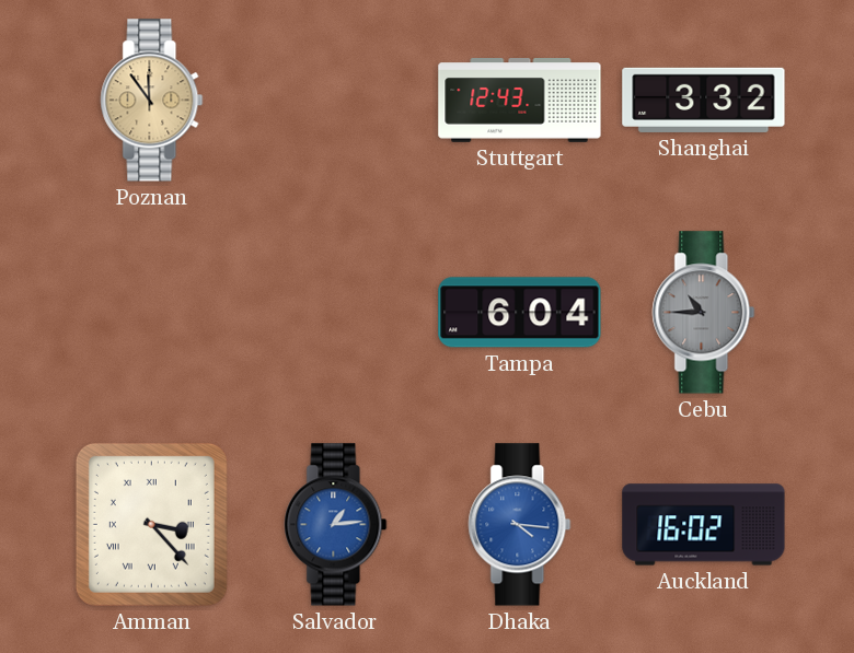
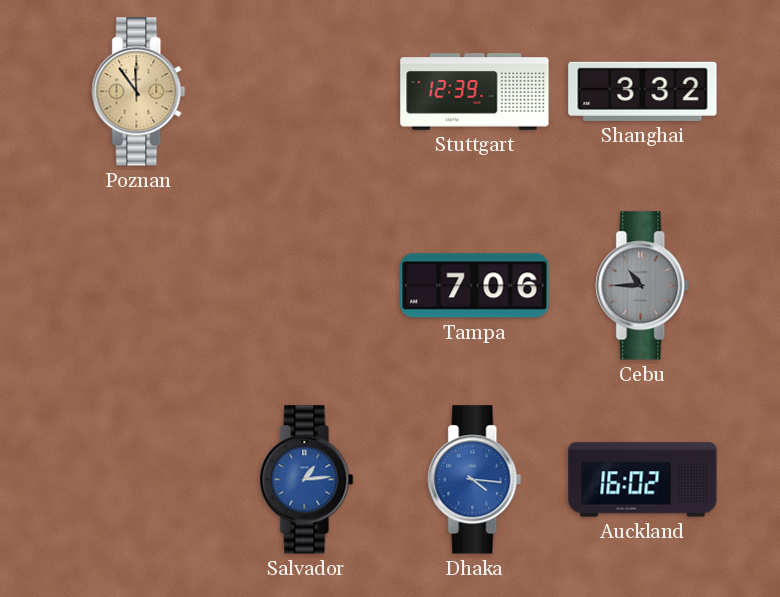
Stuttgart: 12:43 -> 12:39
Tampa: 6:04 -> 7:06
Amman: 3:23 -> none
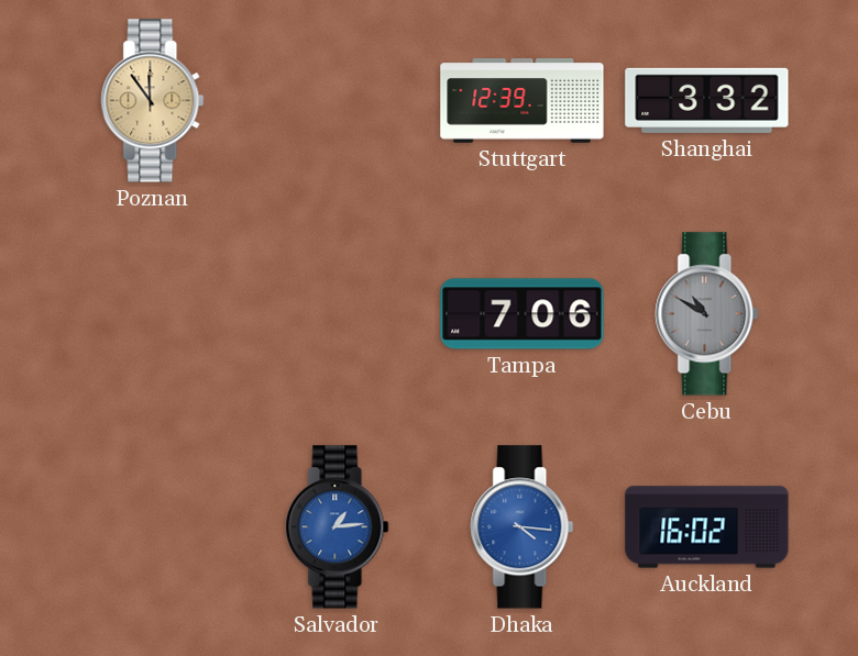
Cebu: 10:45 -> 10:50
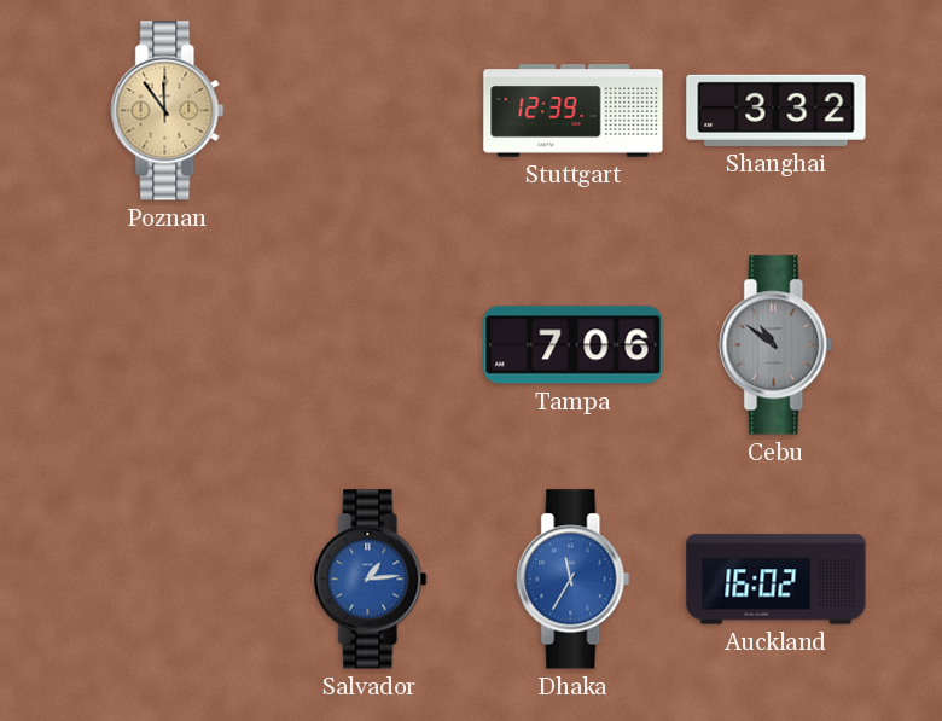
Cebu: 10:50 -> 10:51
Dhaka: 4:16 -> 11:35
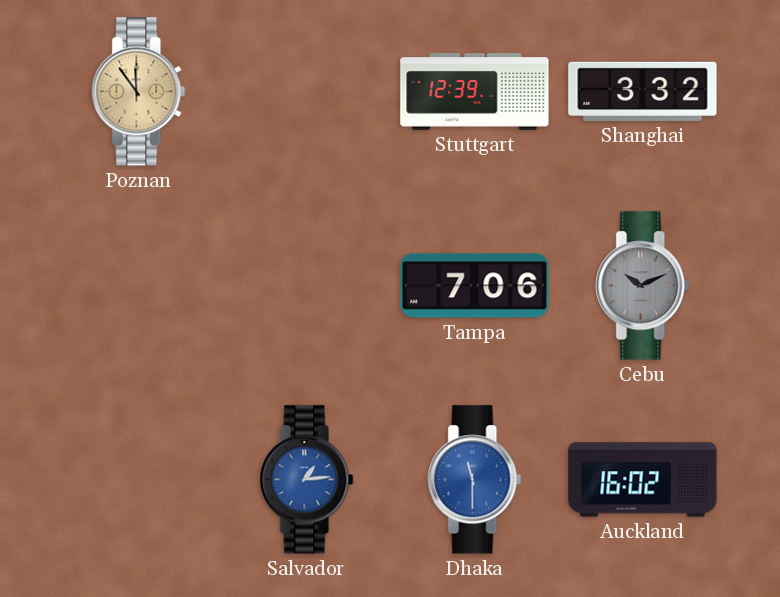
Cebu: 10:51 -> 10:11
Dhaka: 11:35 -> 11:30
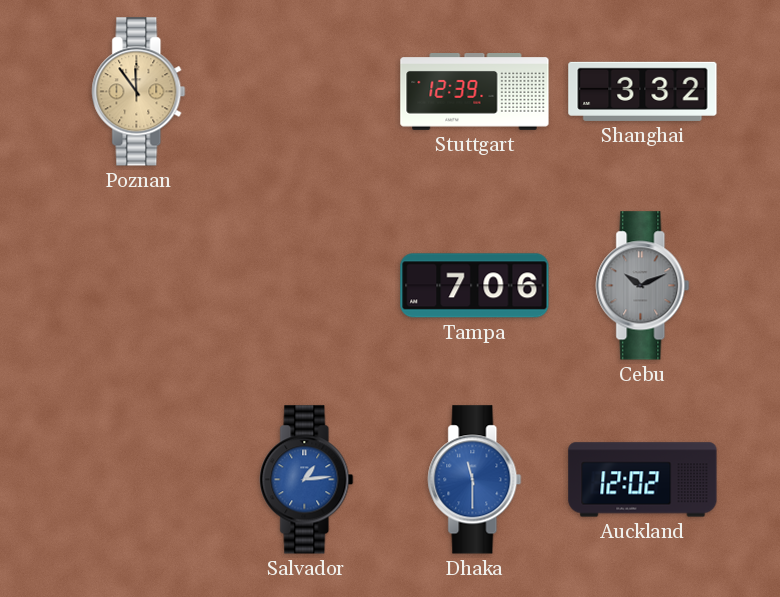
Auckland: 16:02 -> 12:02
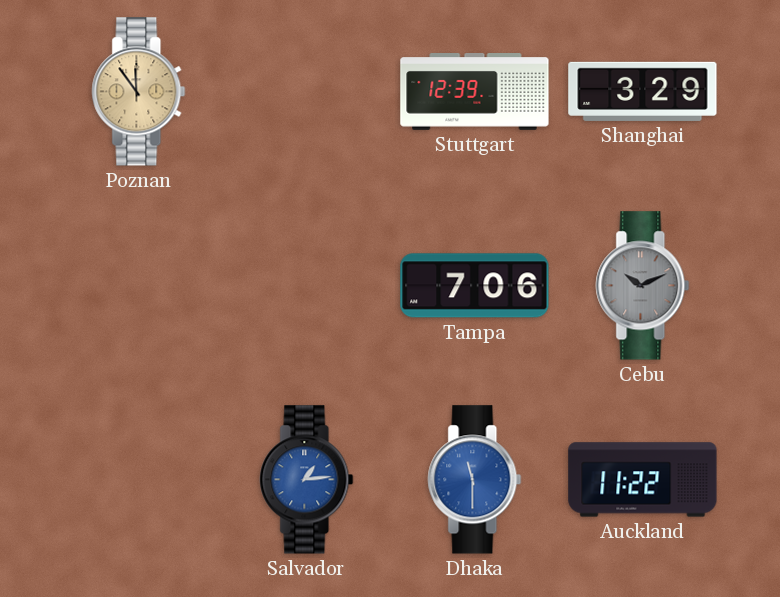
Shanghai: 3:32 -> 3:29
Auckland: 12:02 -> 11:22
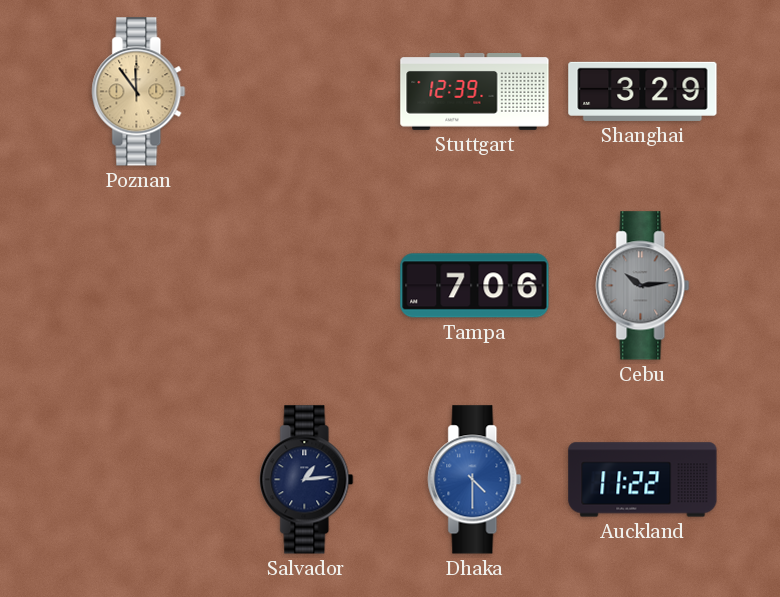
Cebu: 10:11 -> 10:14
Salvador dial: blue -> navy
Dhaka: 11:30 -> 4:30
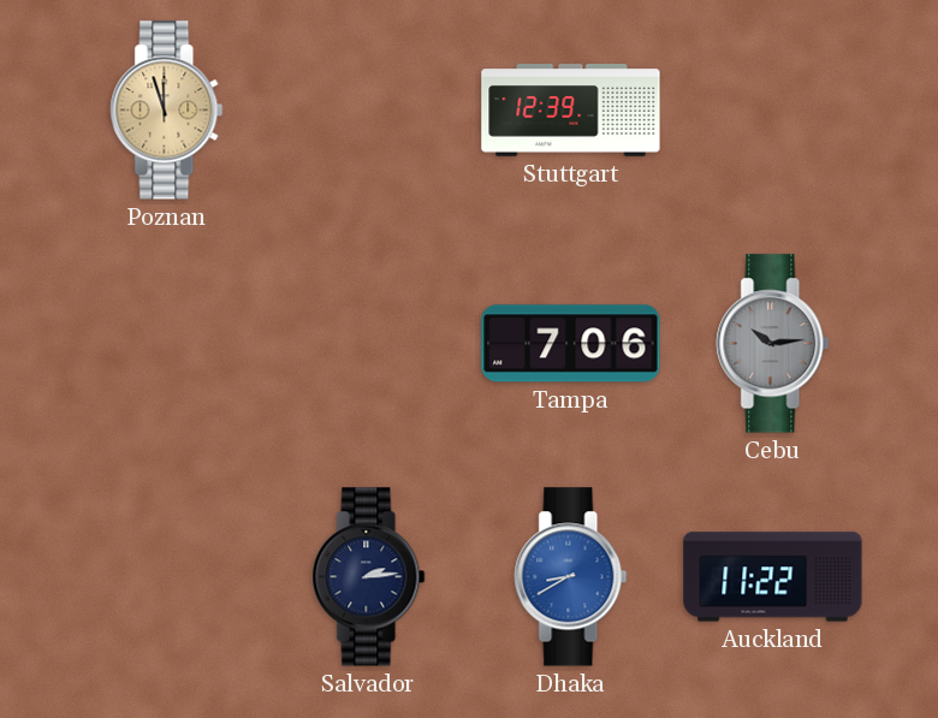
Poznan: 11:54 -> 11:57
Shanghai: 3:29 -> none
Salvador: 1:14 -> 2:14
Dhaka: 4:30 -> 8:40
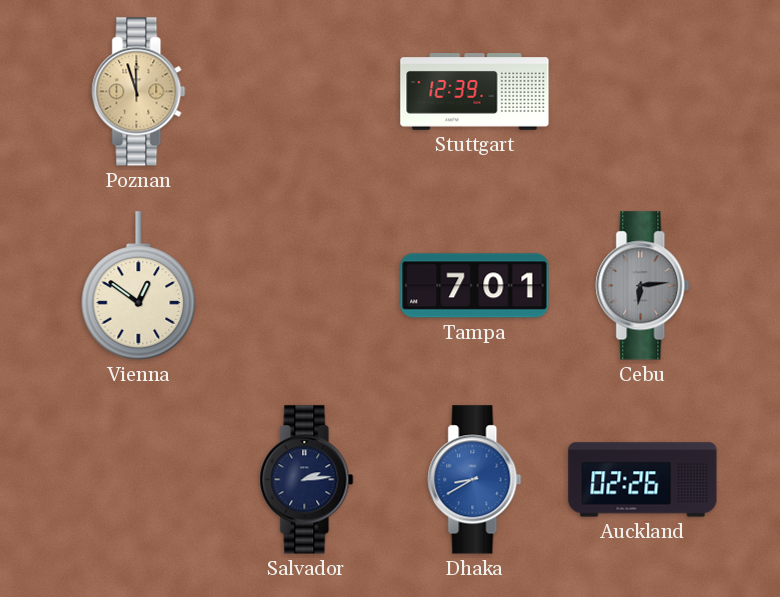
Vienna: none -> 12:51
Tampa: 7:06 -> 7:01
Cebu: 10:14 -> 6:14
Auckland: 11:22 -> 02:26
